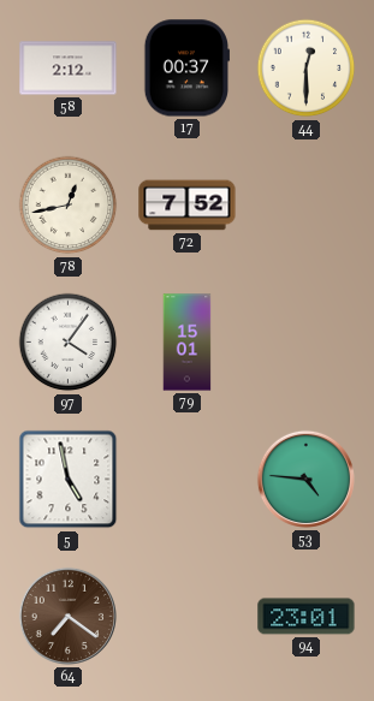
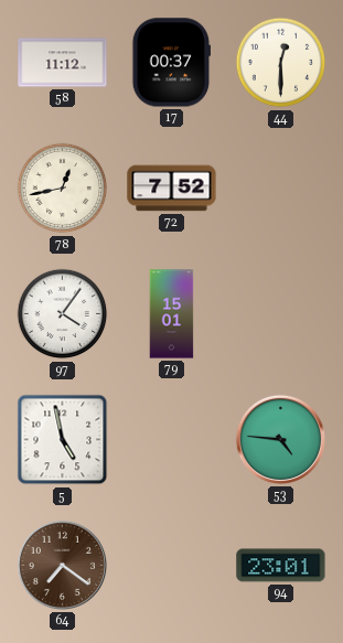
58: 2:12 -> 11:12
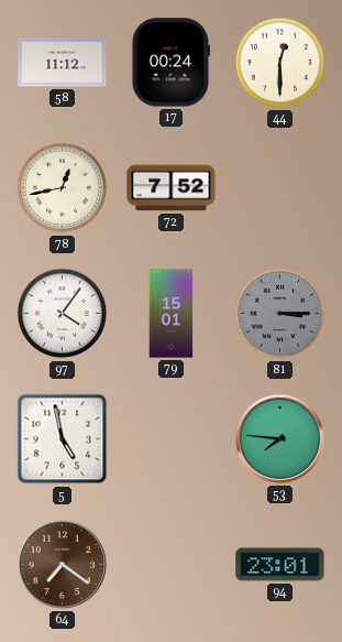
17: 00:37 -> 00:24
81: none -> 3:15
53: 4:46 -> 7:46
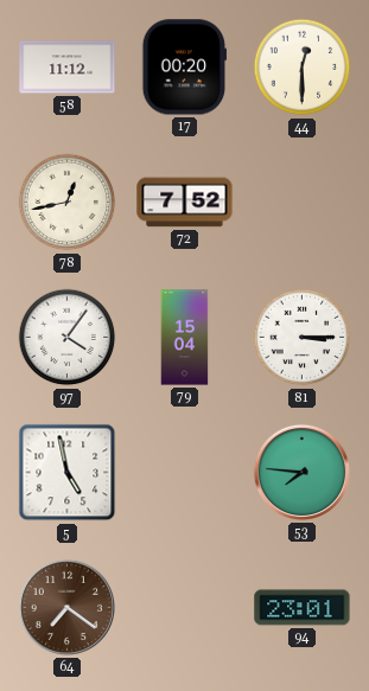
17: 00:24 -> 00:20
79: 15:01 -> 15:04
81 dial: grey -> white
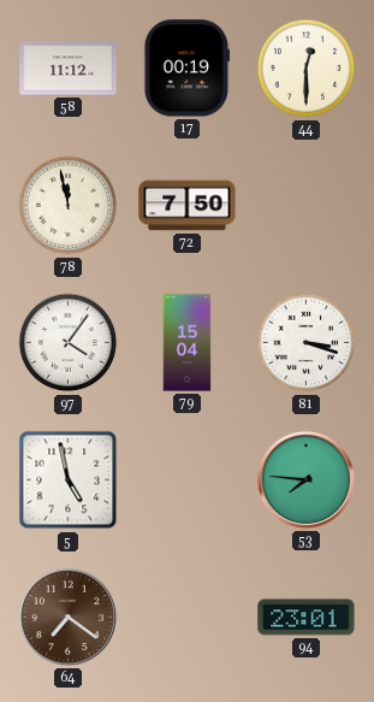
17: 00:20 -> 00:19
78: 12:43 -> 11:58
72: 7:52 -> 7:50
81: 3:15 -> 3:18
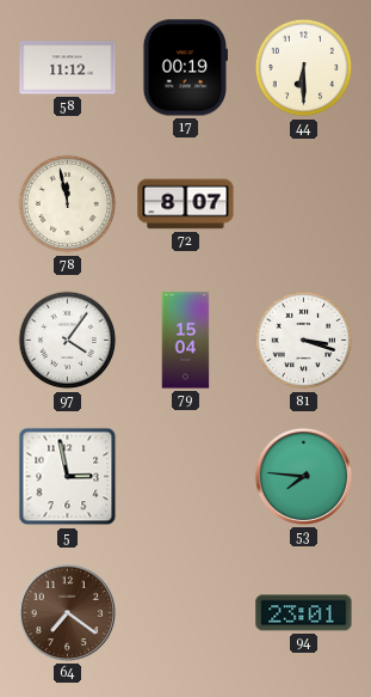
44: 12:30 -> 6:30
72: 7:50 -> 8:07
5: 4:58 -> 2:58
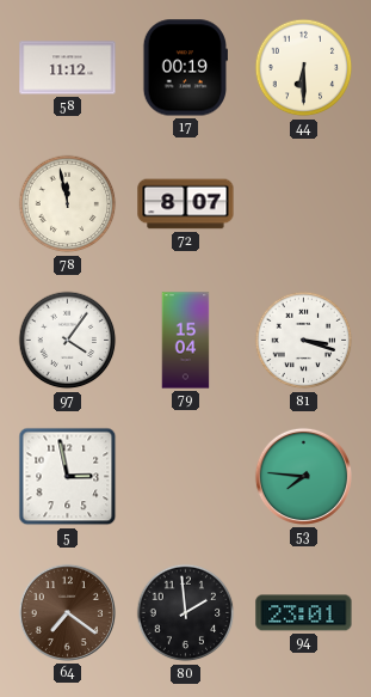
80: none -> 1:59
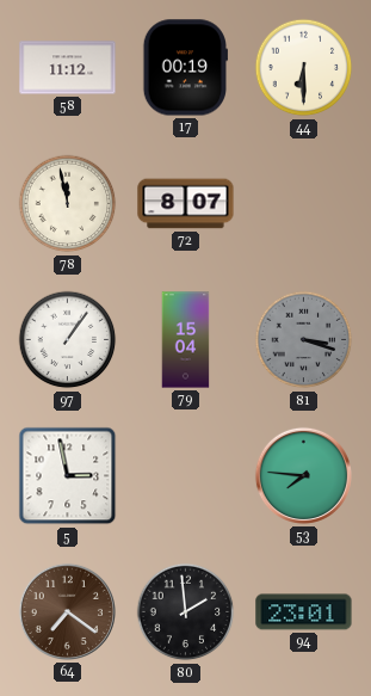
97: 4:06 -> 1:06
81 dial: white -> grey
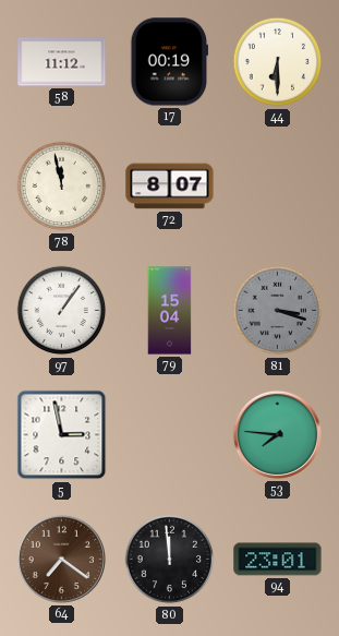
80: 1:59 -> 11:59
